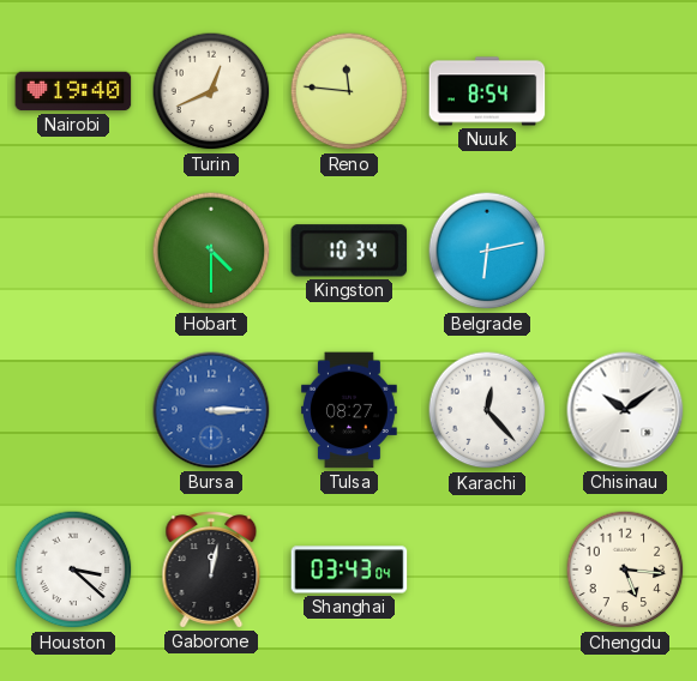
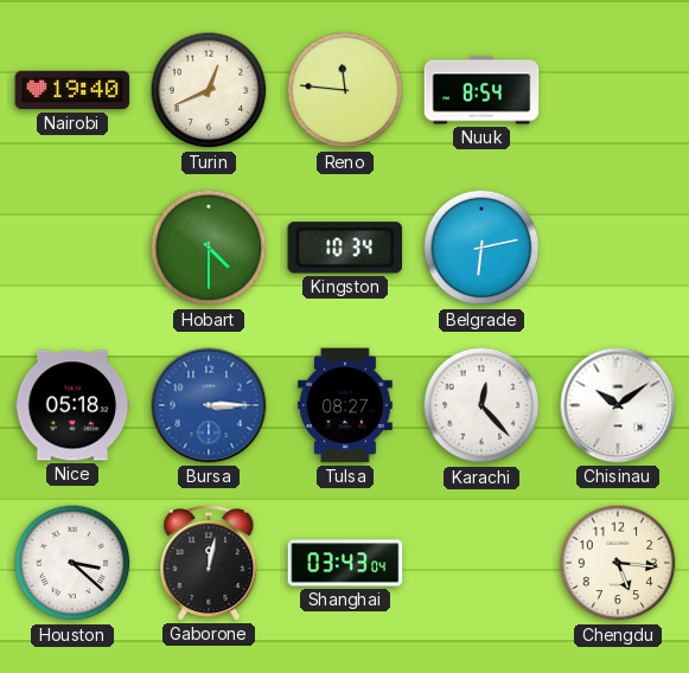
Nice: none -> 05:18
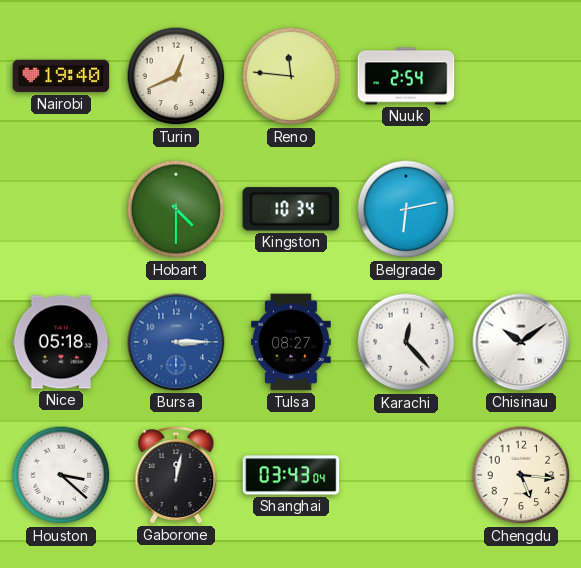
Nuuk: 8:54 -> 2:54
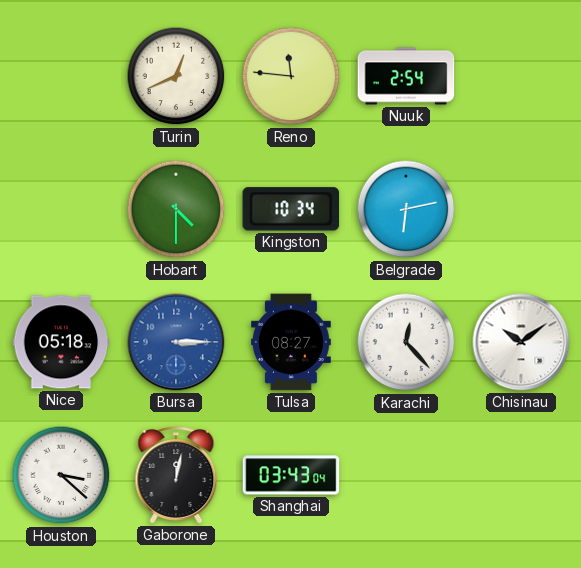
Nairobi: 19:40 -> none
Chengdu: 5:16 -> none
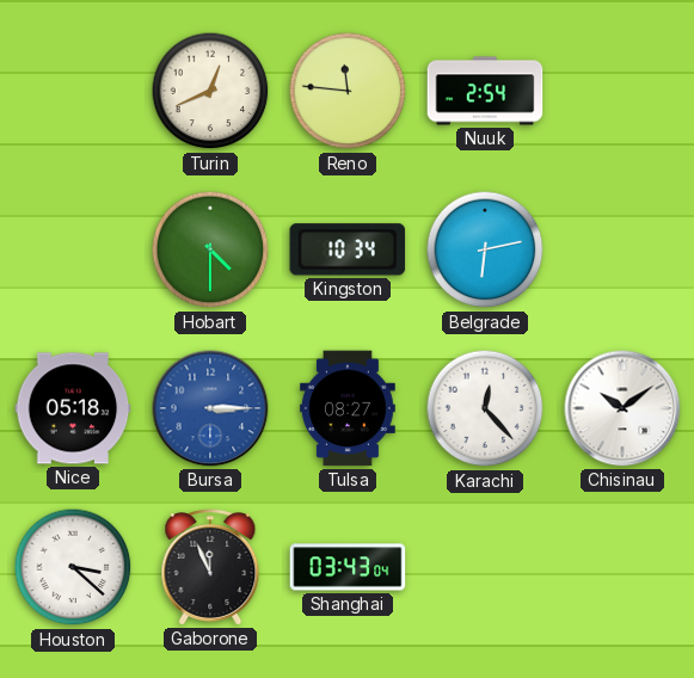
Gaborone: 12:02 -> 11:56
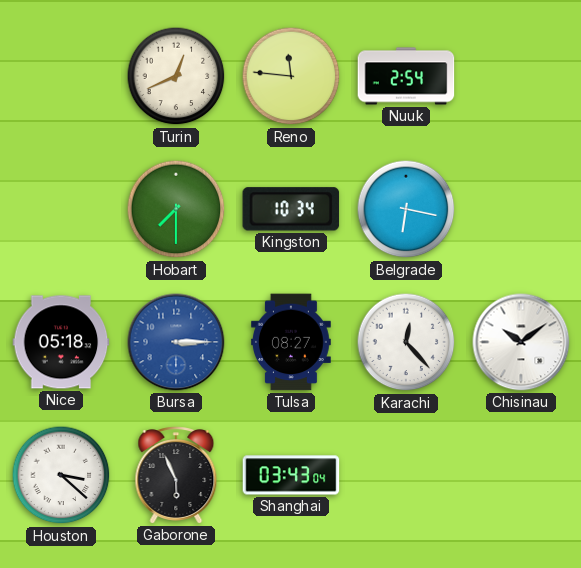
Hobart: 4:30 -> 7:30
Belgrade: 6:13 -> 6:17
Gaborone: 11:56 -> 5:56
